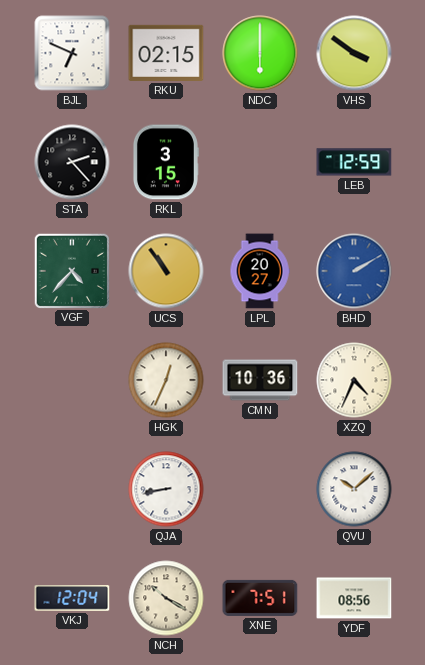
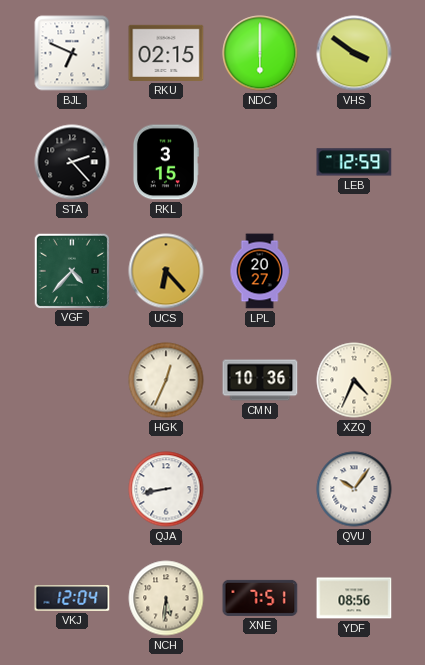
UCS: 10:54 -> 6:23
BHD: 2:10 -> none
QVU: 10:08 -> 10:06
NCH: 10:20 -> 5:31
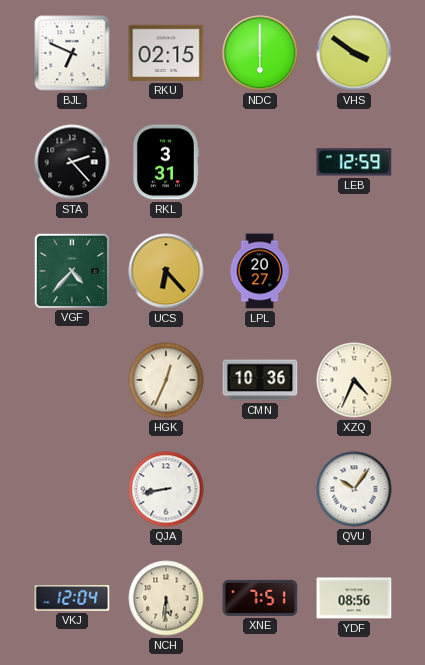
RKL: 3:15 -> 3:31
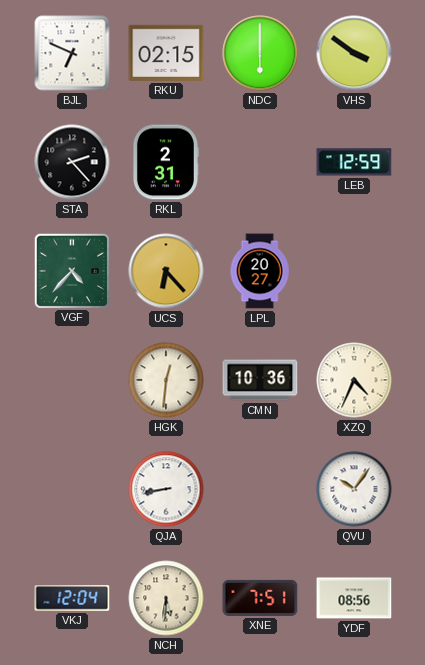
RKL: 3:31 -> 2:31
HGK: 12:34 -> 12:31
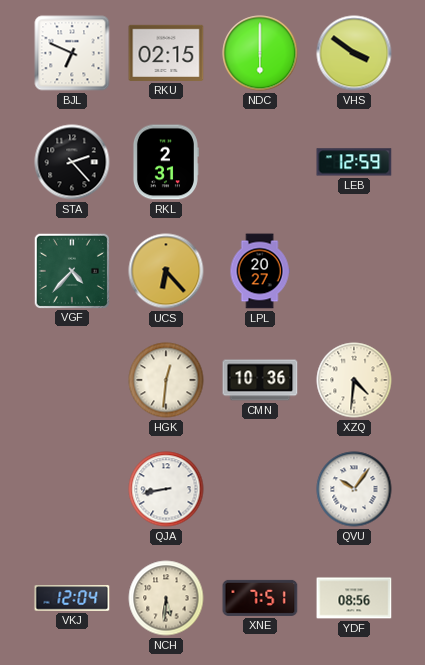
XZQ: 4:34 -> 4:31
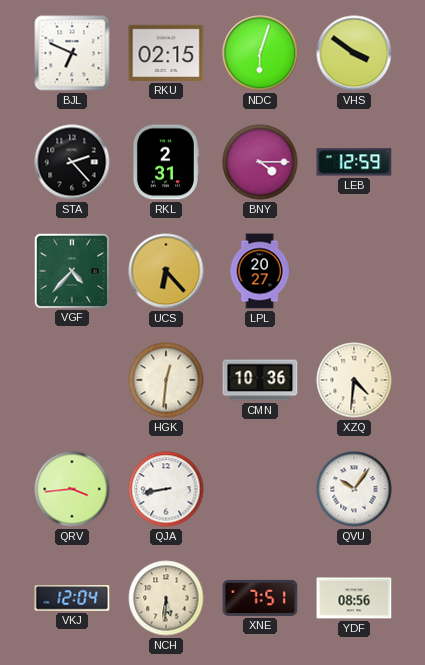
NDC: 6:00 -> 6:03
BNY: none -> 4:15
QRV: none -> 3:44
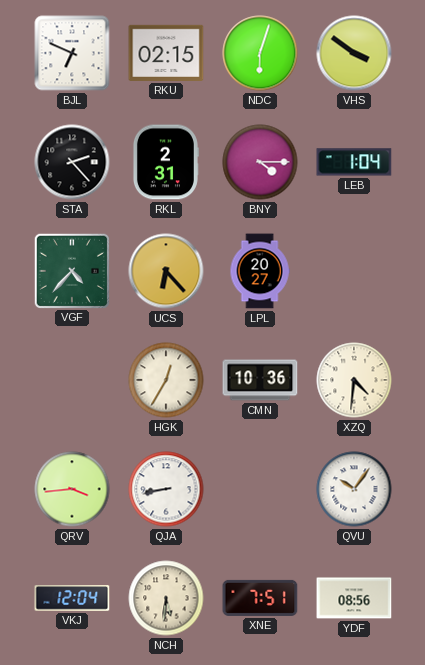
LEB: 12:59 -> 1:04
HGK: 12:31 -> 12:35
